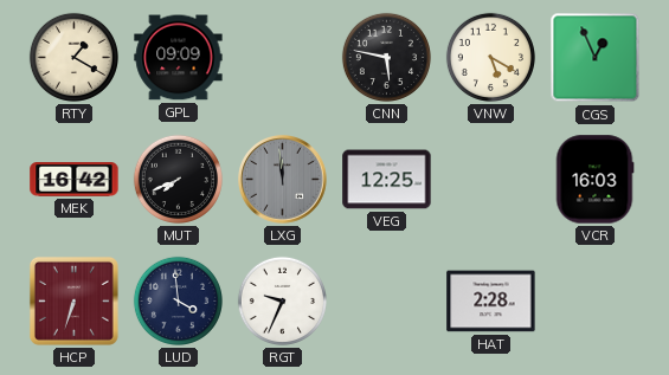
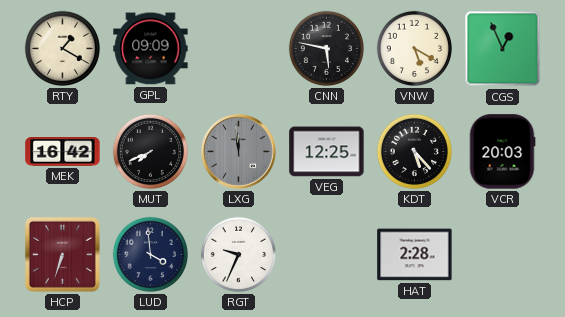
KDT: none -> 5:23
VCR: 16:03 -> 20:03
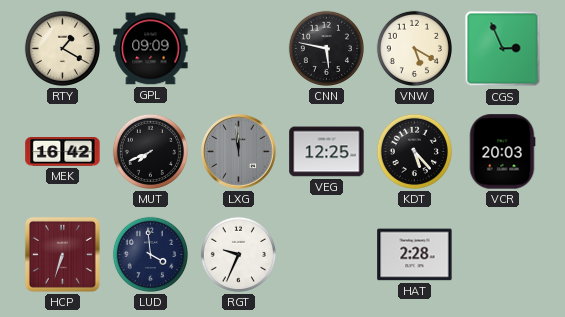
CGS: 12:56 -> 2:56
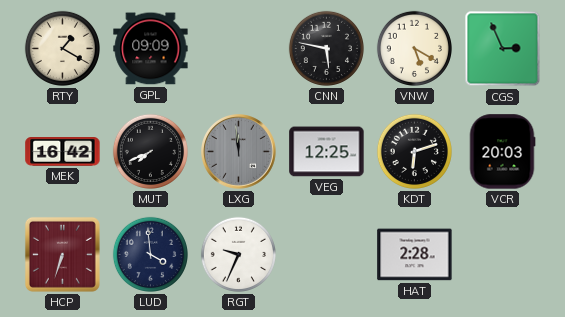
KDT: 5:23 -> 6:12
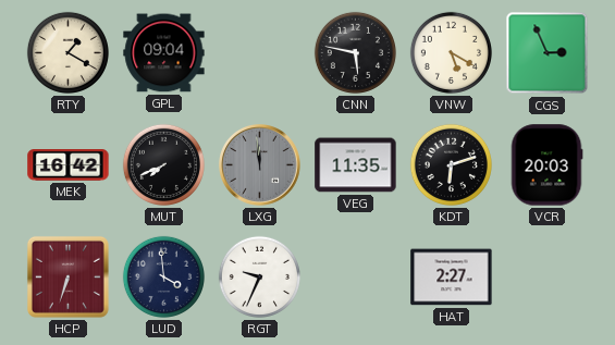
GPL: 09:09 -> 09:04
VEG: 12:25 -> 11:35
HAT: 2:28 -> 2:27
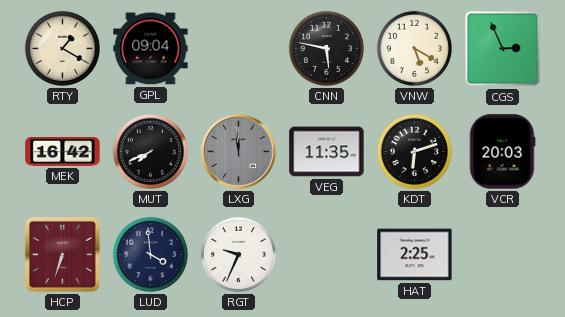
HAT: 2:27 -> 2:25
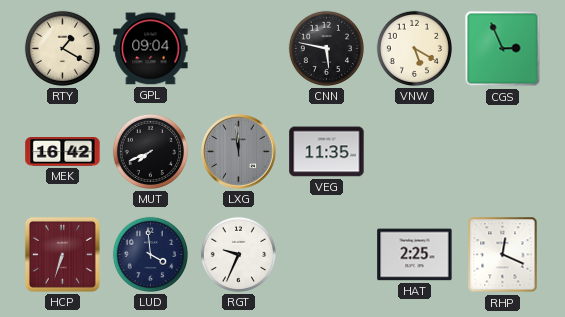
KDT: 6:12 -> none
VCR: 20:03 -> none
RHP: none -> 12:19
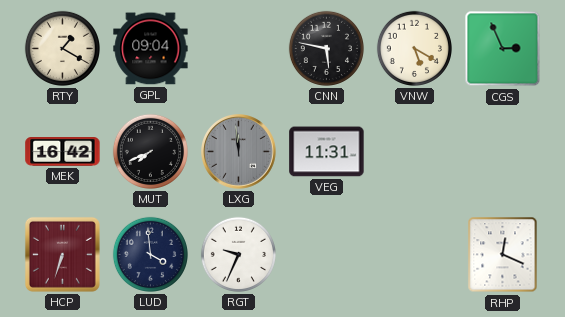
VEG: 11:35 -> 11:31
HAT: 2:25 -> none
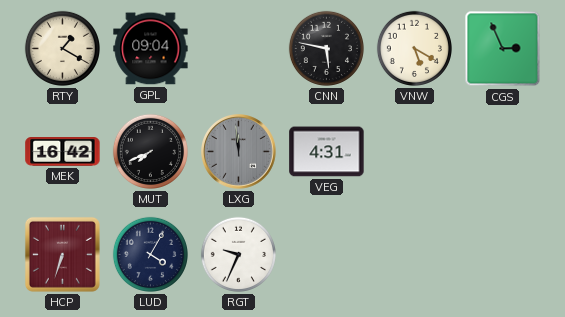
VEG: 11:31 -> 4:31
LUD: 3:59 -> 4:05
RHP: 12:19 -> none
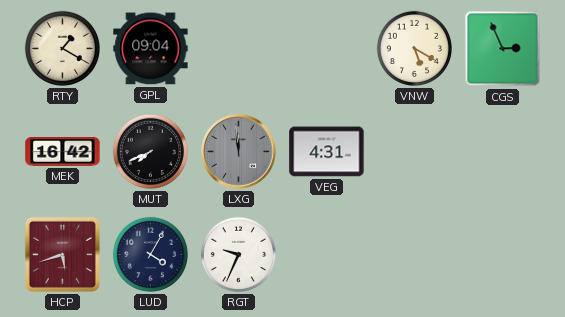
CNN: 5:47 -> none
HCP: 6:33 -> 5:42
